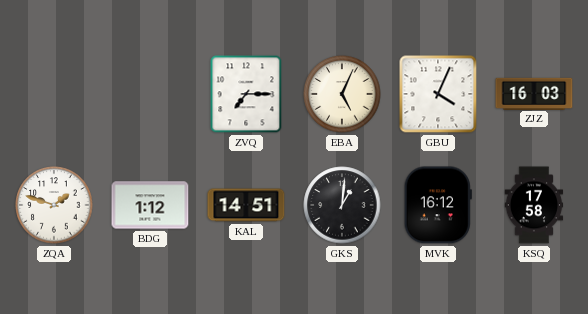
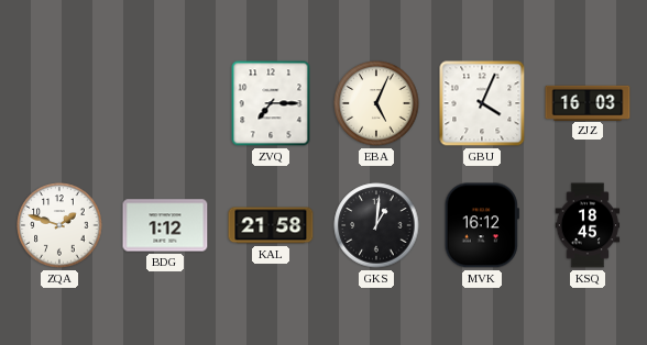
KAL: 14:51 -> 21:58
KSQ: 17:58 -> 18:45
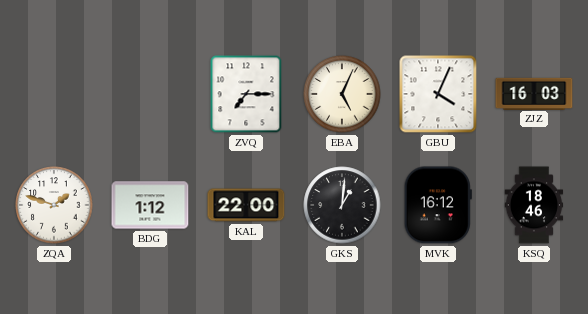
KAL: 21:58 -> 22:00
KSQ: 18:45 -> 18:46
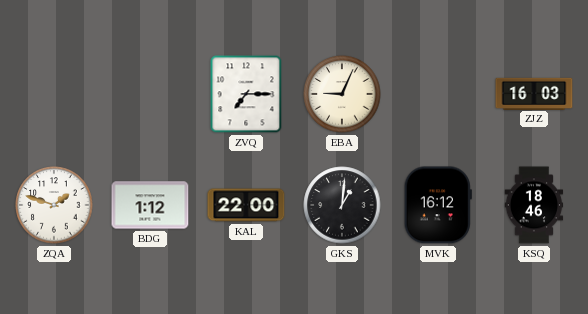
EBA: 5:04 -> 9:04
GBU: 4:04 -> none
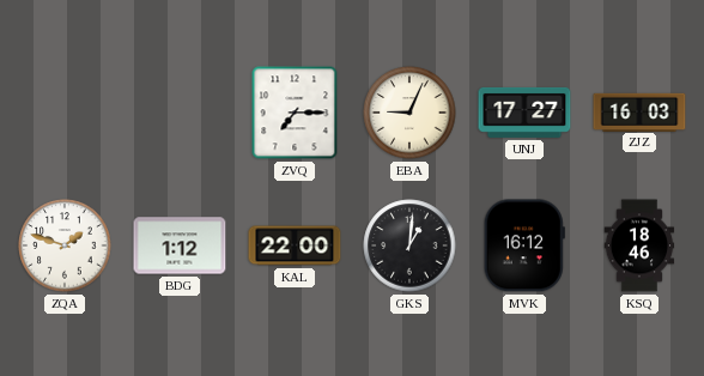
UNJ: none -> 17:27
